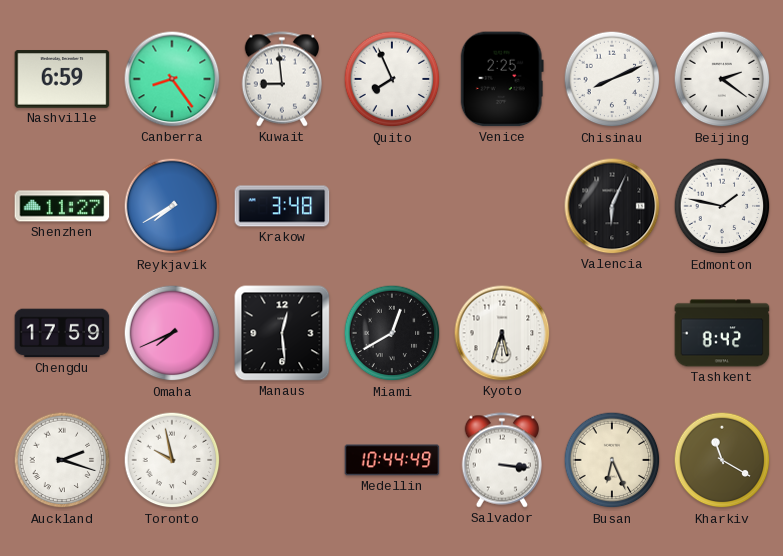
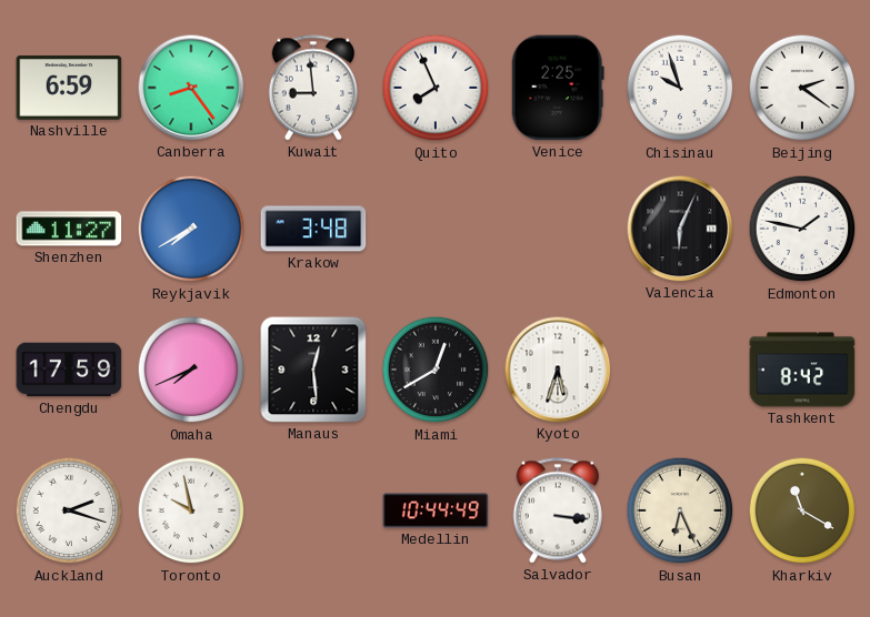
Chisinau: 8:11 -> 9:57
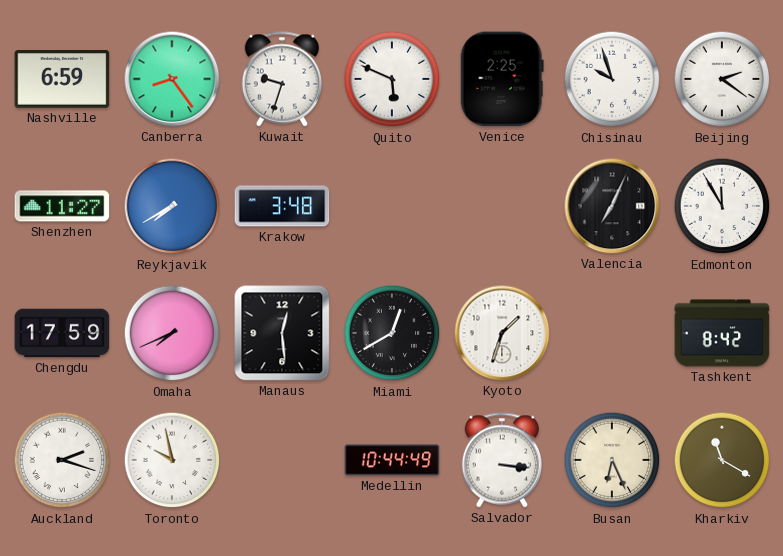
Kuwait: 8:59 -> 9:33
Quito: 7:56 -> 5:49
Valencia: 6:04 -> 7:04
Edmonton: 1:47 -> 11:55
Kyoto: 5:33 -> 1:33
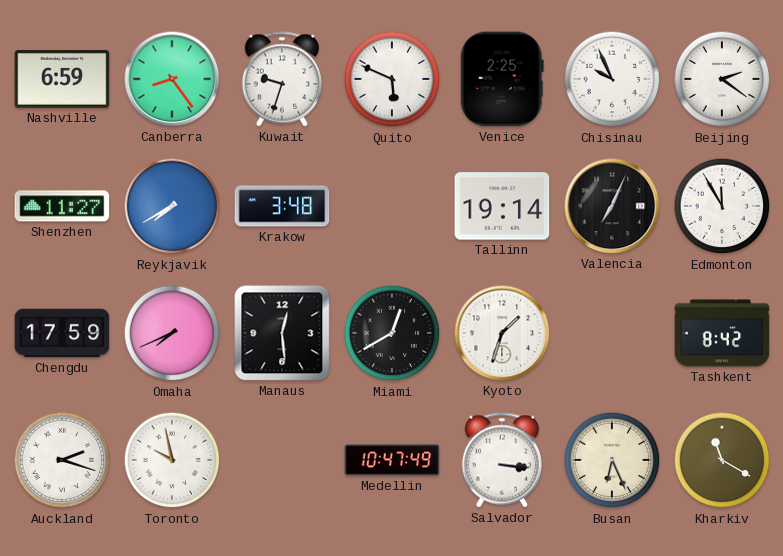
Chisinau: 9:57 -> 9:56
Tallinn: none -> 19:14
Medellin: 10:44 -> 10:47
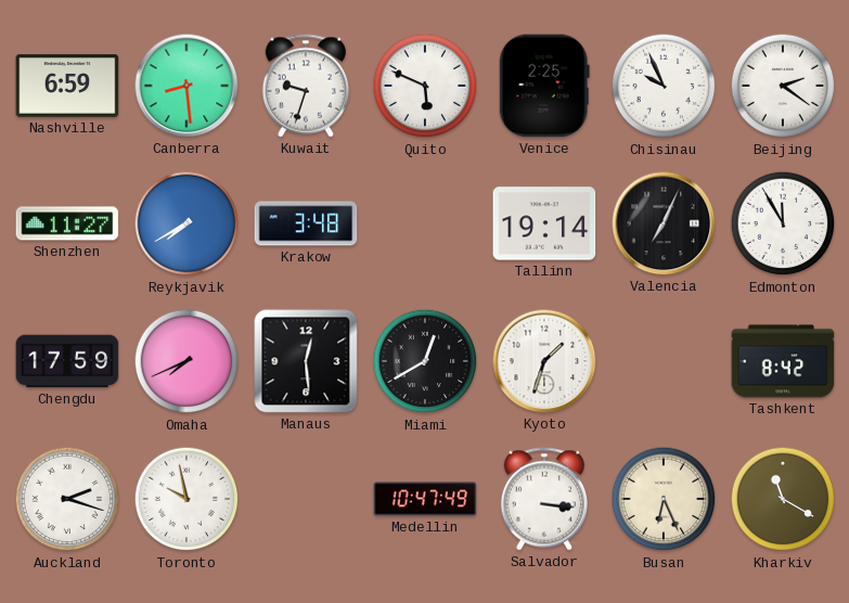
Canberra: 8:24 -> 8:29
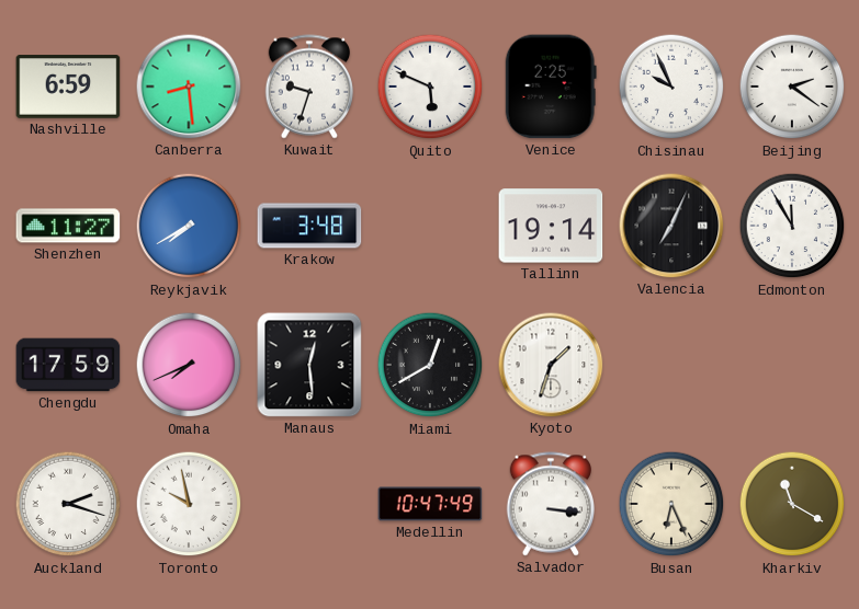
Tashkent: 8:42 -> none
